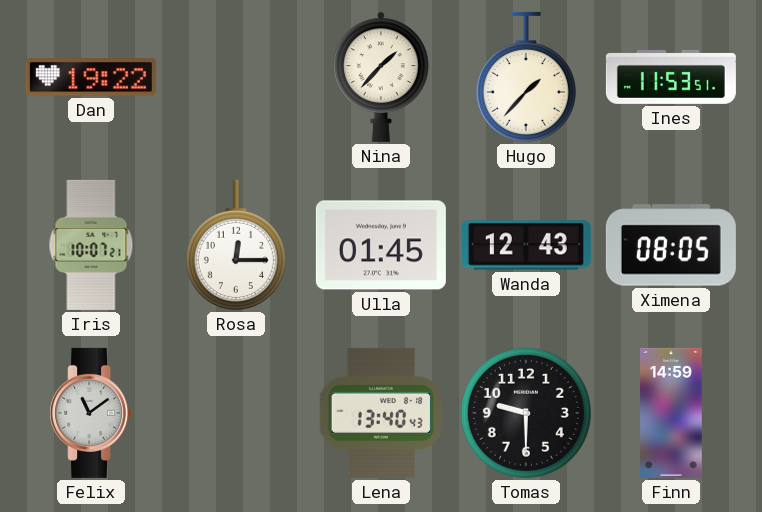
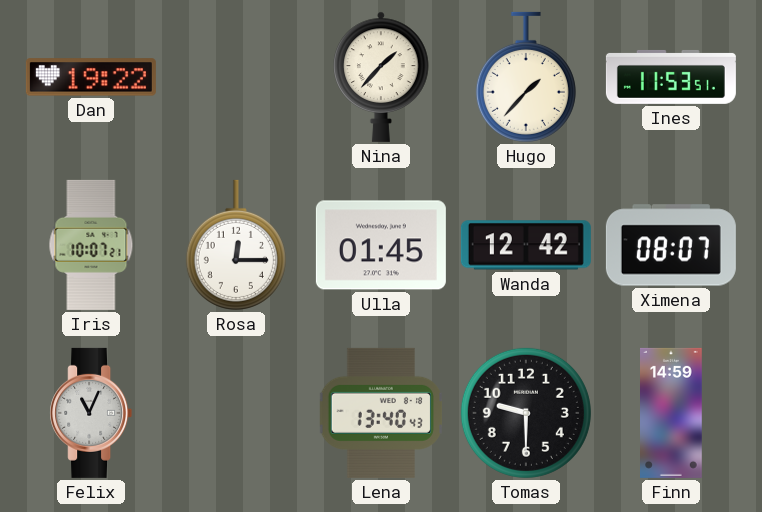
Wanda: 12:43 -> 12:42
Ximena: 08:05 -> 08:07
Felix: 11:09 -> 11:04
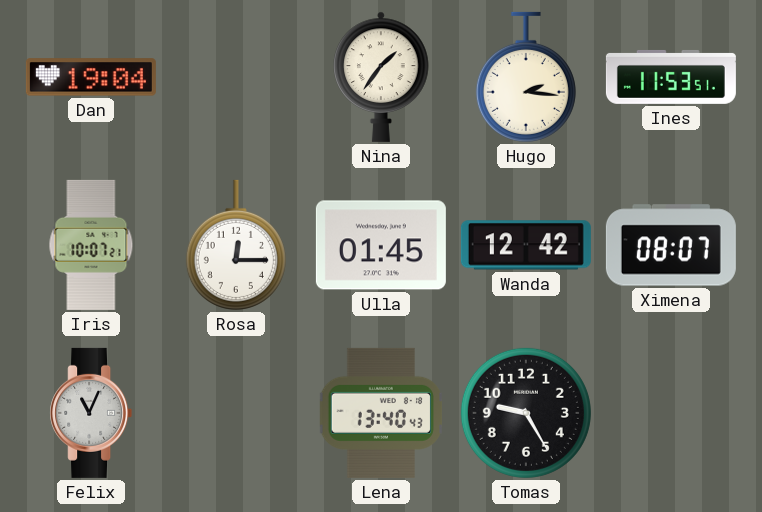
Dan: 19:22 -> 19:04
Nina: 1:37 -> 1:36
Hugo: 1:37 -> 2:16
Tomas: 9:30 -> 9:25
Finn: 14:59 -> none
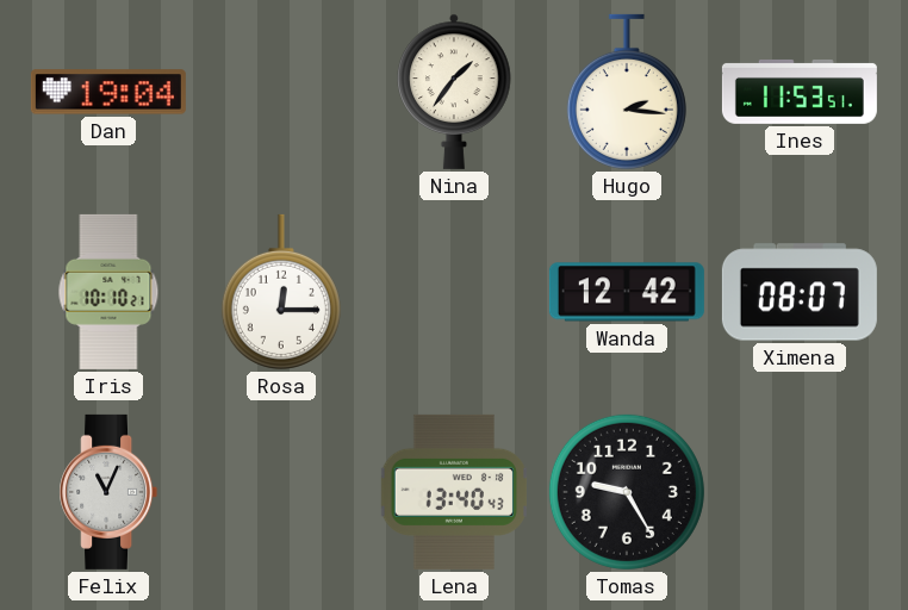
Iris: 10:07 -> 10:10
Ulla: 01:45 -> none
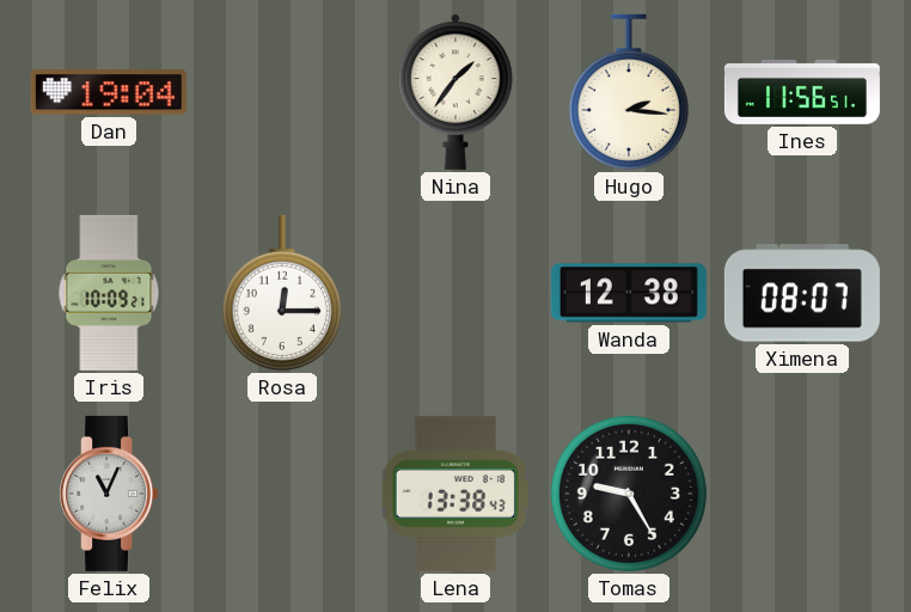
Ines: 11:53 -> 11:56
Iris: 10:10 -> 10:09
Wanda: 12:42 -> 12:38
Lena: 13:40 -> 13:38
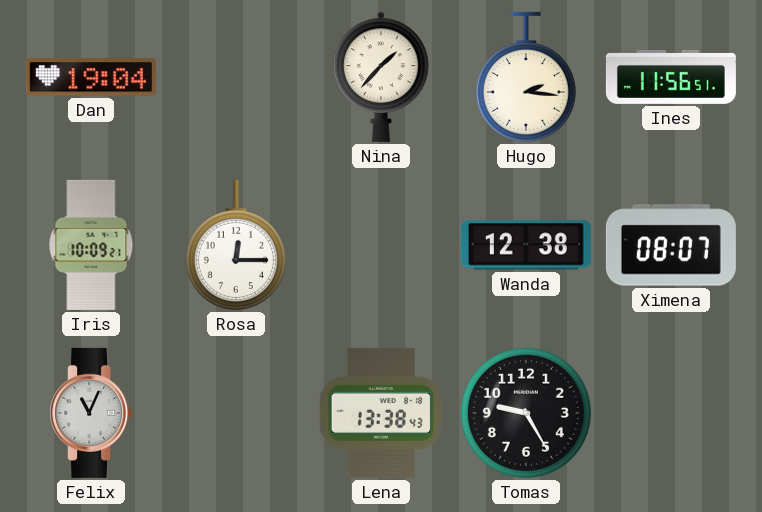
Nina: 1:36 -> 1:37
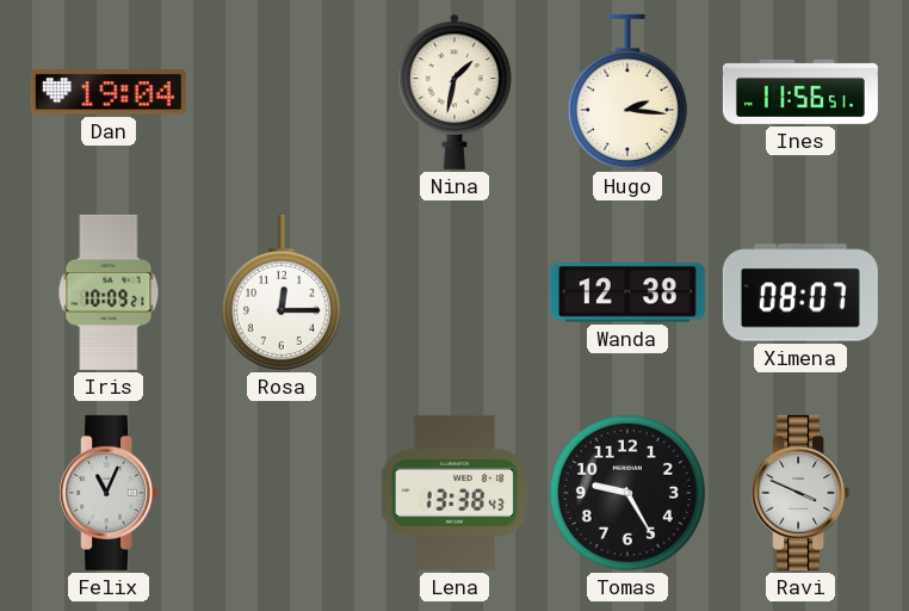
Nina: 1:37 -> 1:32
Ravi: none -> 3:49
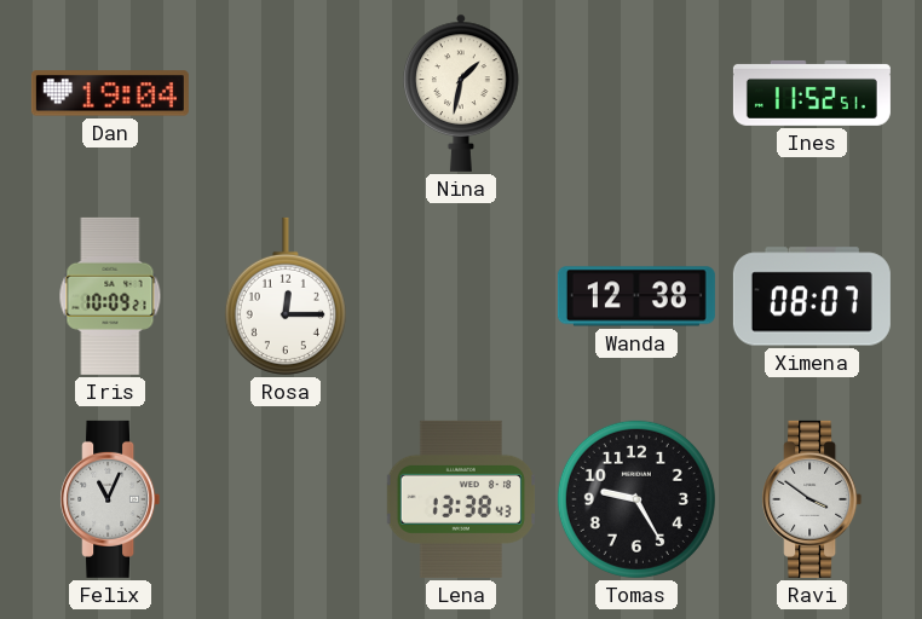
Hugo: 2:16 -> none
Ines: 11:56 -> 11:52
Ravi: 3:49 -> 3:51
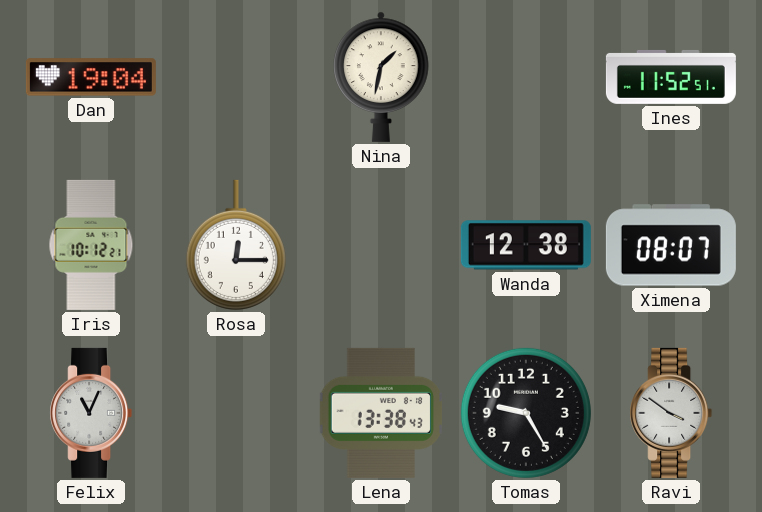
Iris: 10:09 -> 10:12
